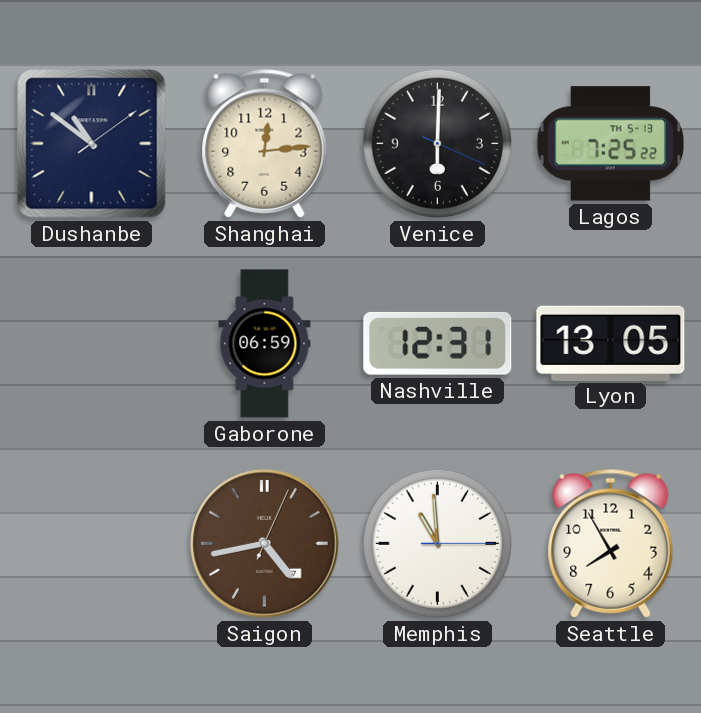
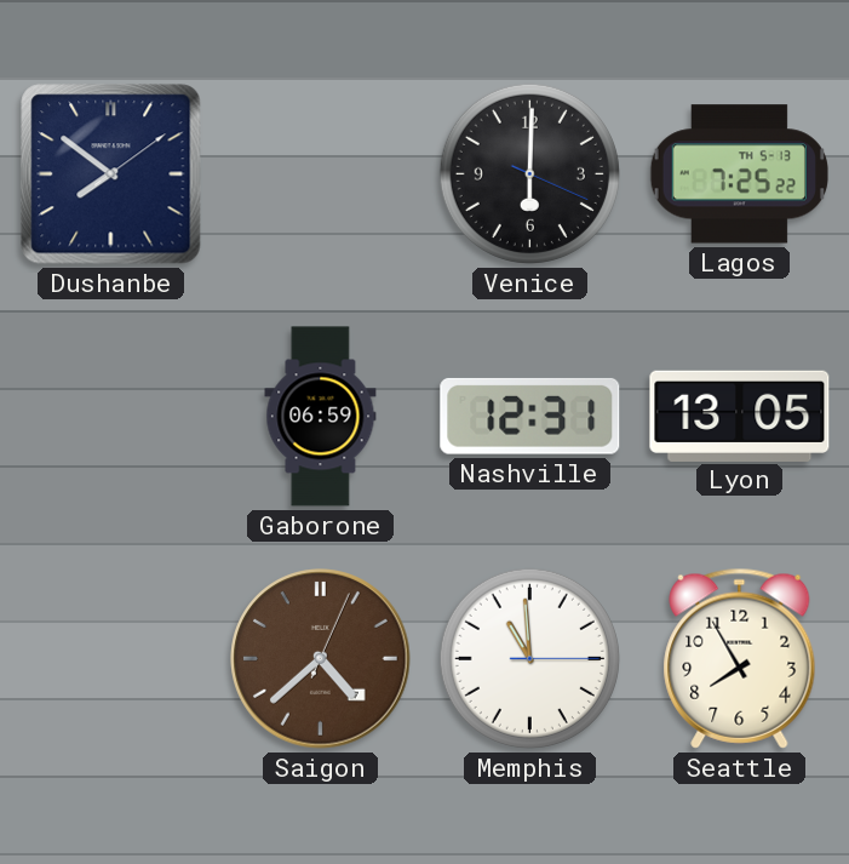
Dushanbe: 10:51 -> 7:51
Shanghai: 12:14 -> none
Saigon: 4:43 -> 4:38
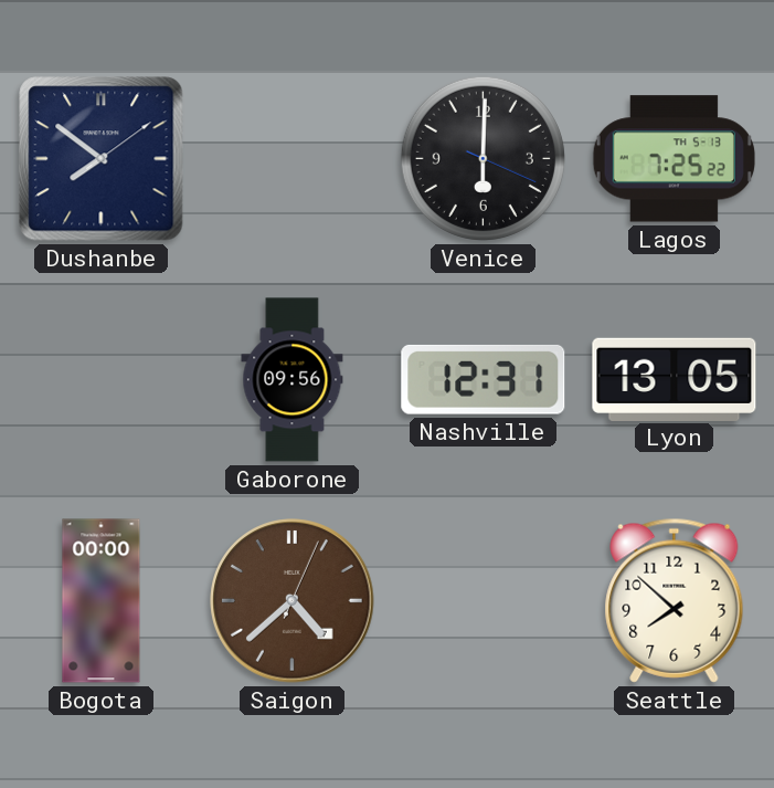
Gaborone: 06:59 -> 09:56
Bogota: none -> 00:00
Memphis: 10:59 -> none
Seattle: 7:55 -> 7:52
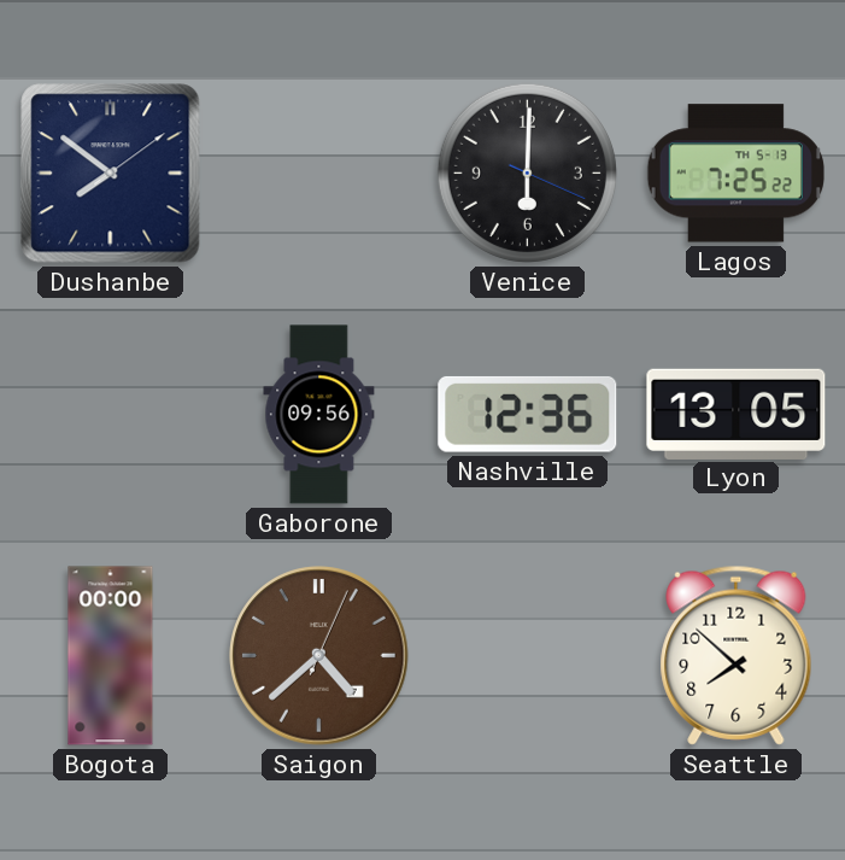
Nashville: 12:31 -> 12:36
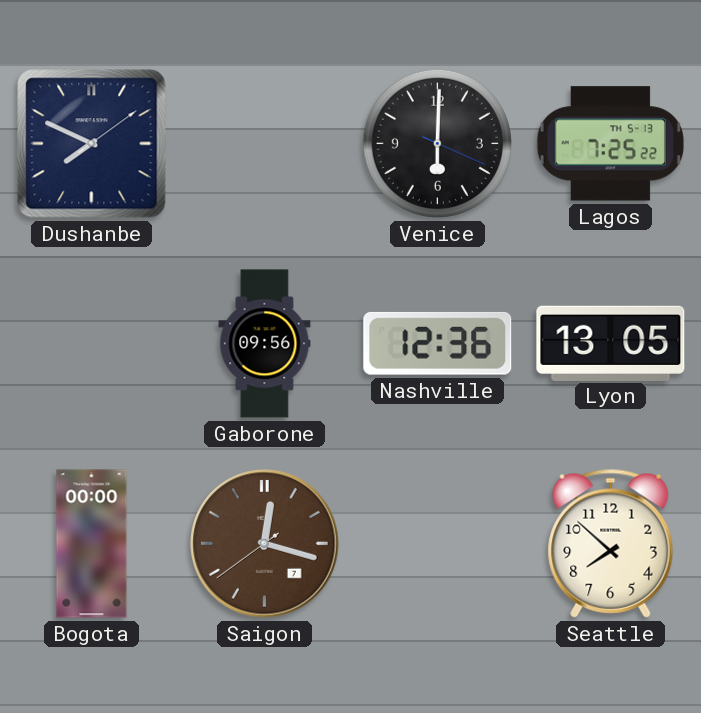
Dushanbe: 7:51 -> 7:49
Saigon: 4:38 -> 12:17
